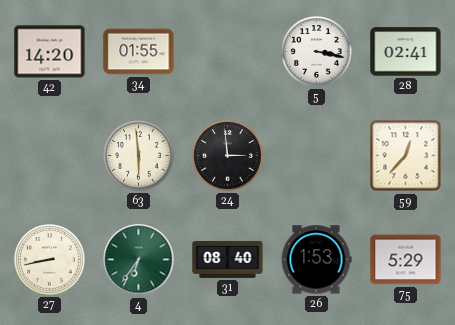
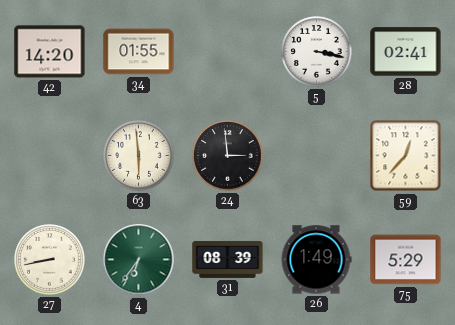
31: 08:40 -> 08:39
26: 1:53 -> 1:49
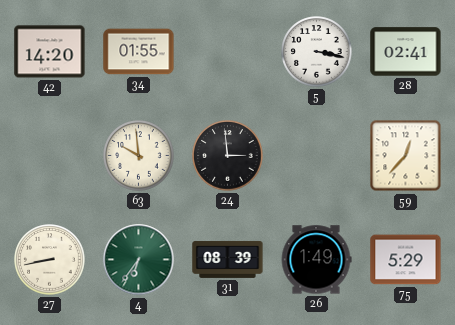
63: 5:59 -> 9:59
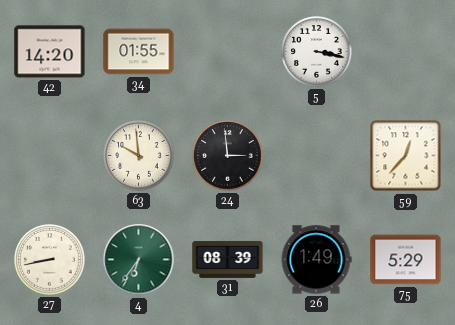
28: 02:41 -> none
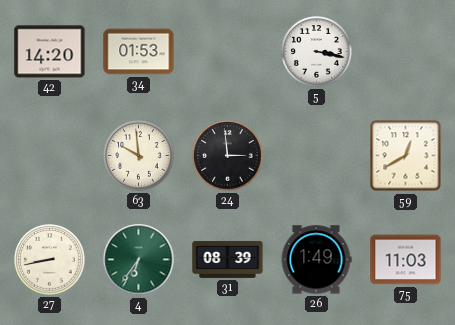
34: 01:55 -> 01:53
59: 12:37 -> 12:40
75: 5:29 -> 11:03
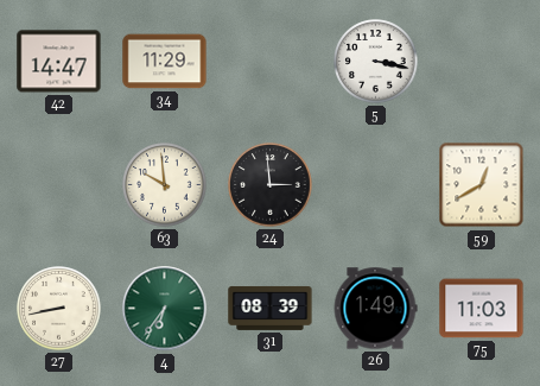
42: 14:20 -> 14:47
34: 01:53 -> 11:29
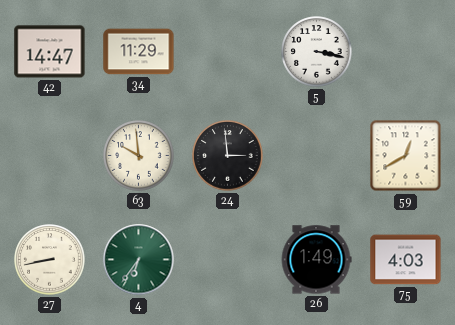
31: 08:39 -> none
75: 11:03 -> 4:03
